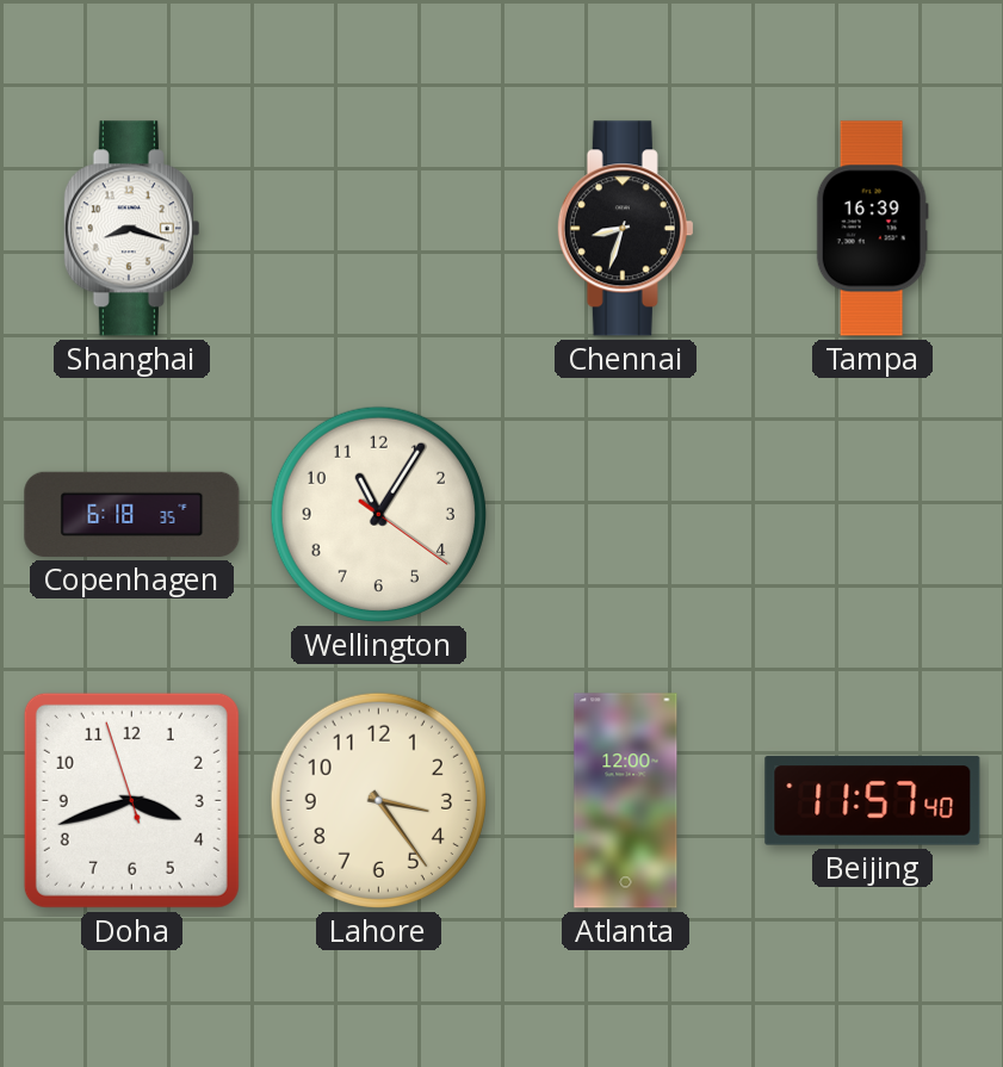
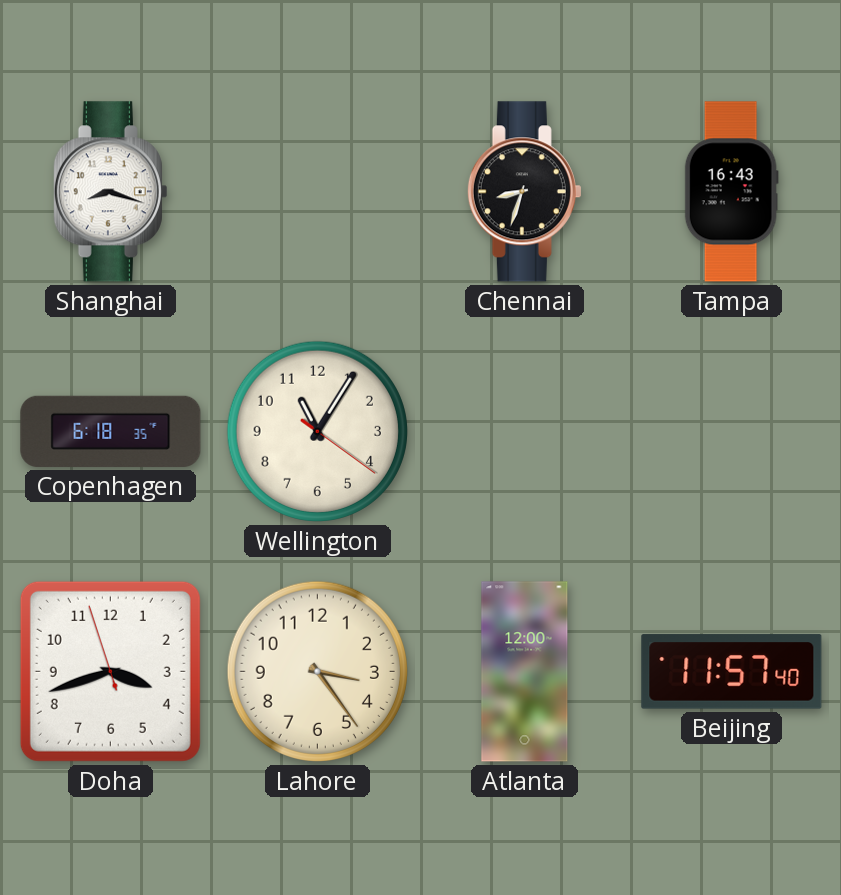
Tampa: 16:39 -> 16:43
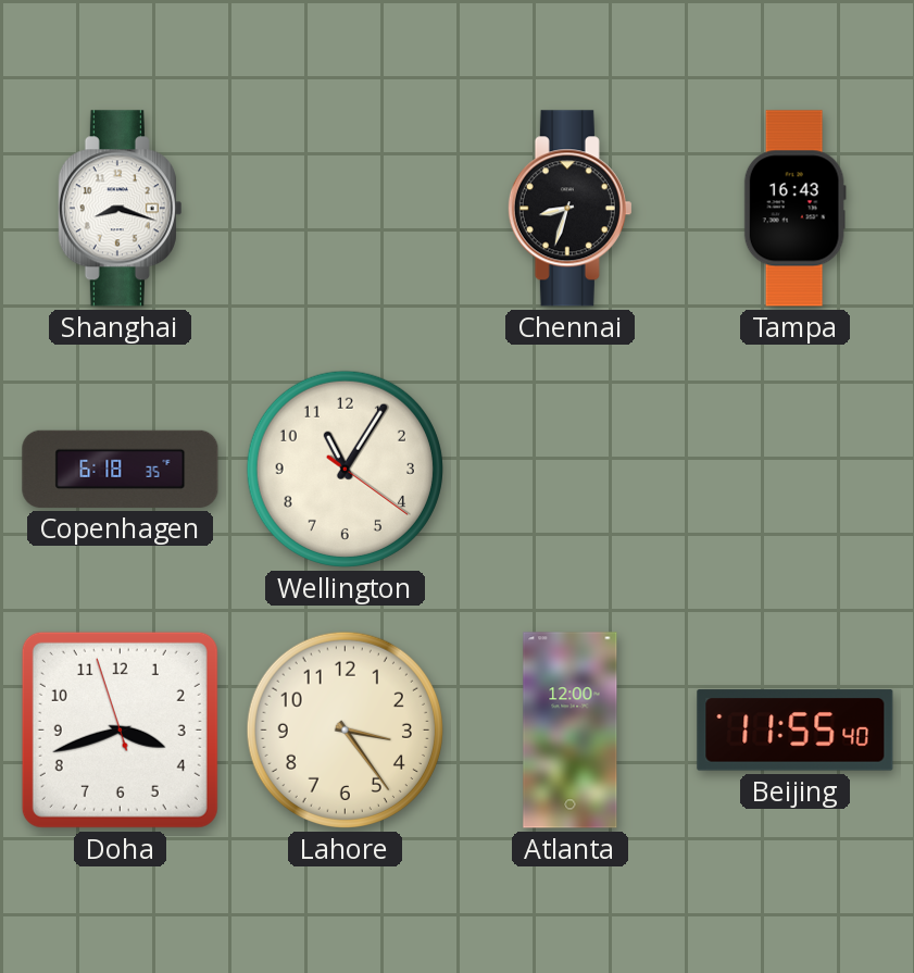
Beijing: 11:57 -> 11:55
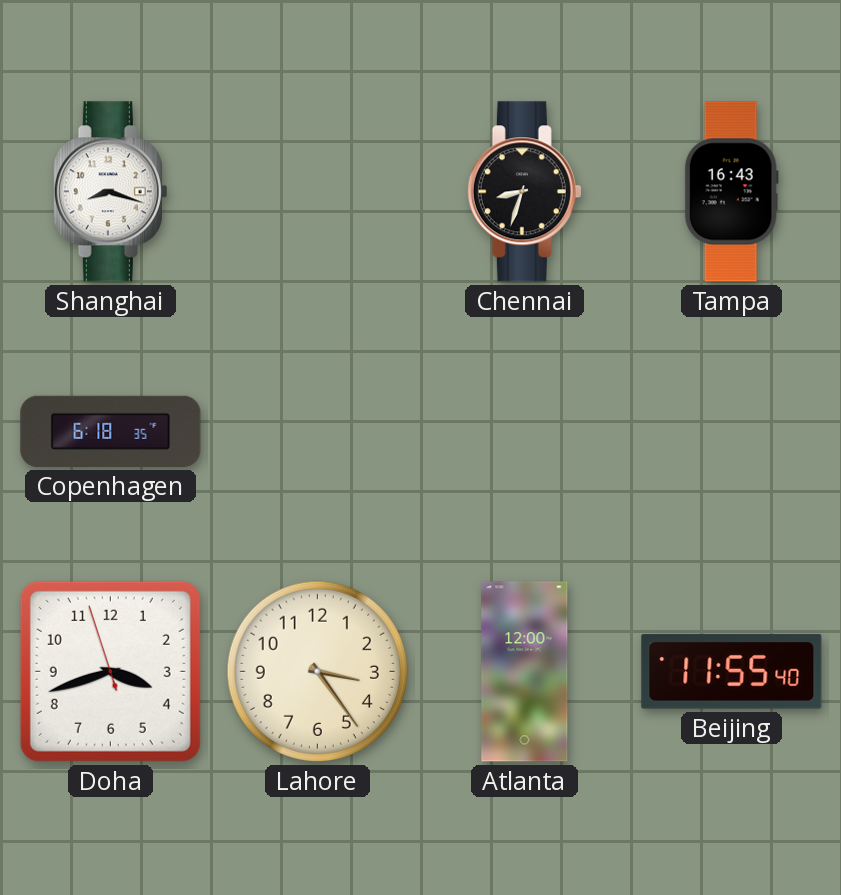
Wellington: 11:05 -> none
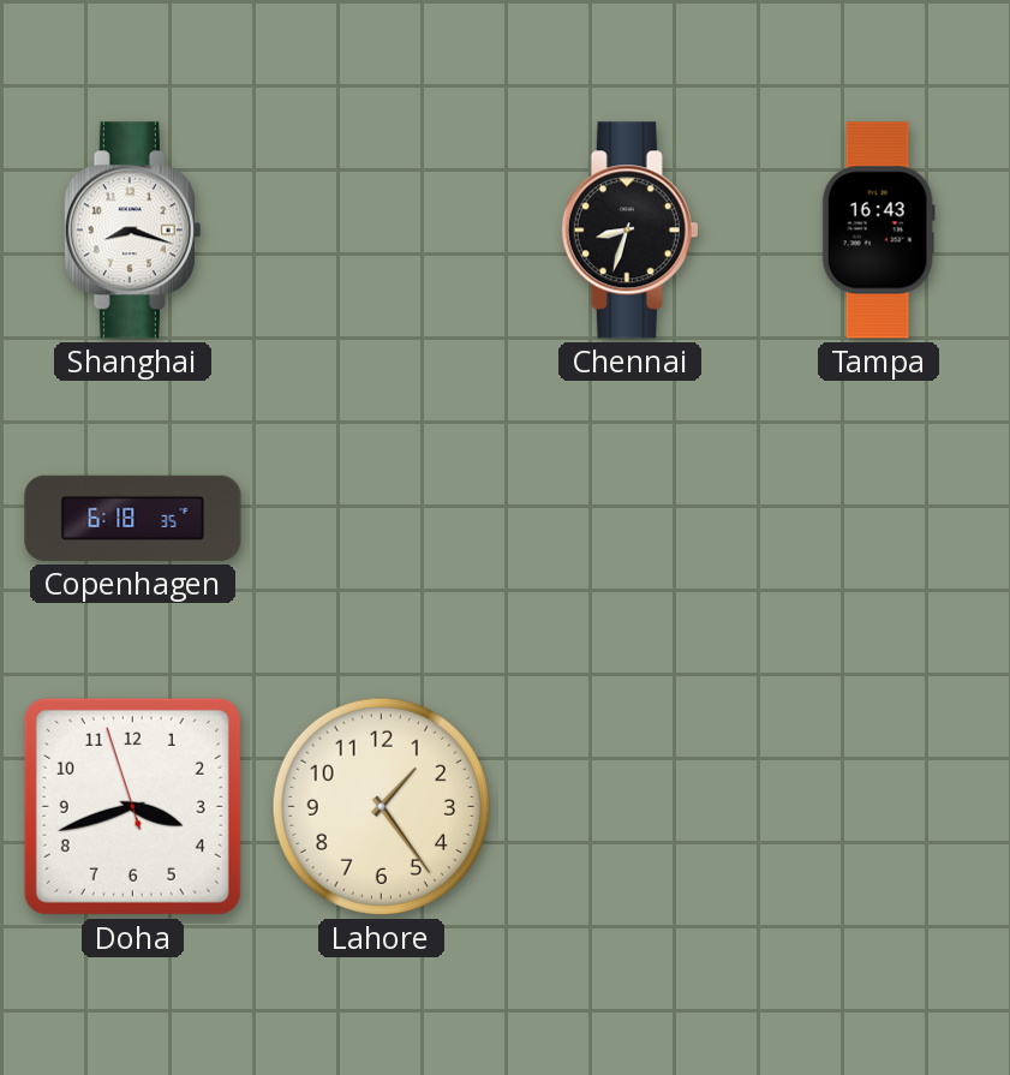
Lahore: 3:24 -> 1:24
Atlanta: 12:00 -> none
Beijing: 11:55 -> none
